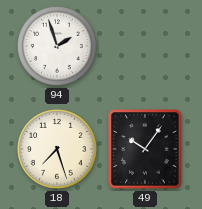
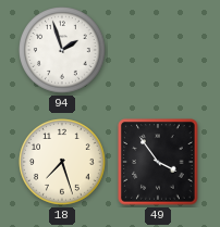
49: 10:06 -> 3:54
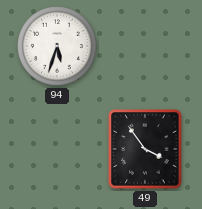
94: 1:57 -> 5:33
18: 7:27 -> none
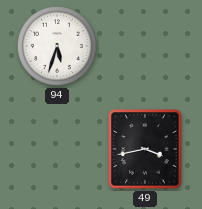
49: 3:54 -> 3:43
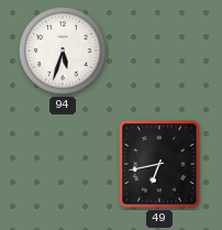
49: 3:43 -> 6:43
